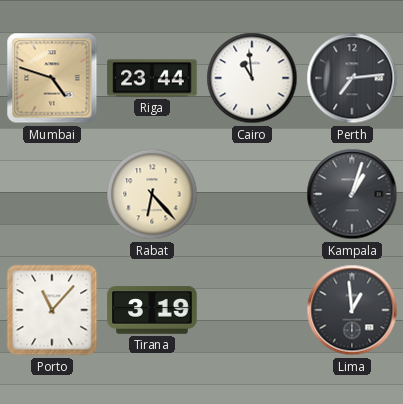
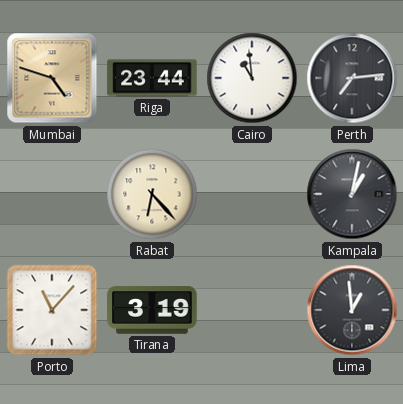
Kampala: 1:03 -> 1:02
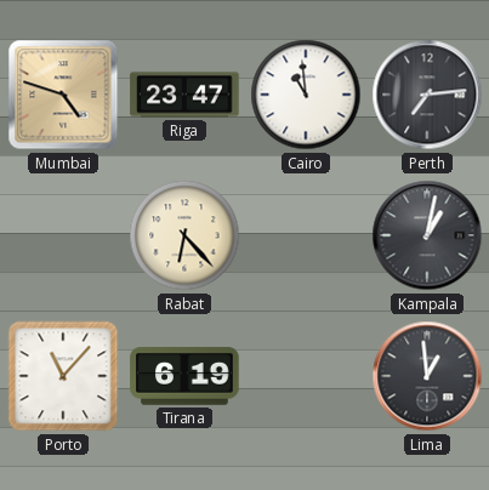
Riga: 23:44 -> 23:47
Tirana: 3:19 -> 6:19
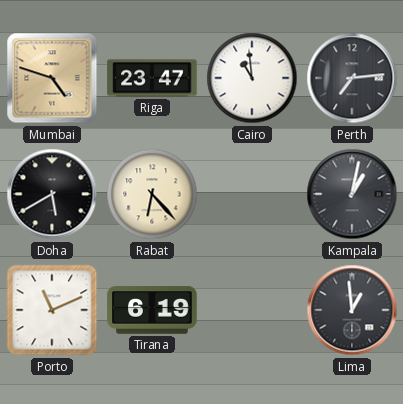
Doha: none -> 5:40
Porto: 11:07 -> 11:11
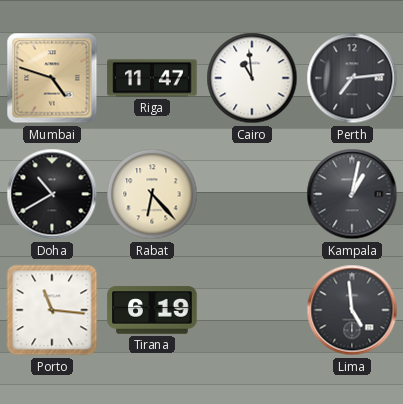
Riga: 23:47 -> 11:47
Doha: 5:40 -> 10:40
Porto: 11:11 -> 11:16
Lima: 12:59 -> 4:59
